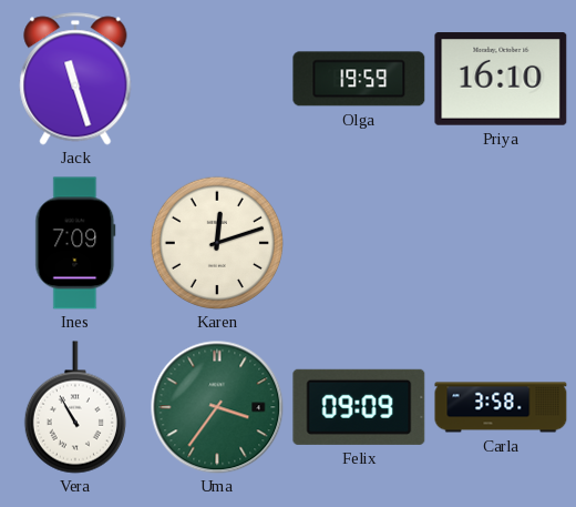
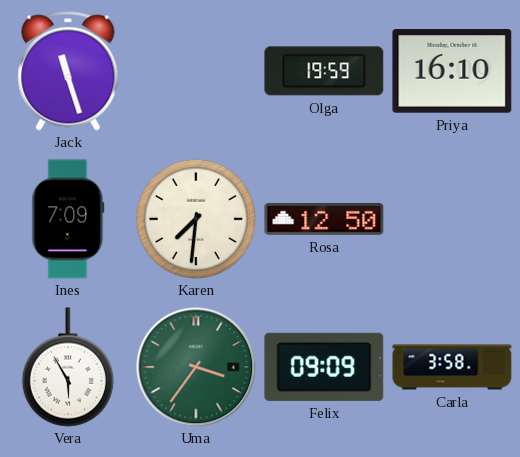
Karen: 12:12 -> 7:31
Rosa: none -> 12:50
Vera: 10:55 -> 5:55
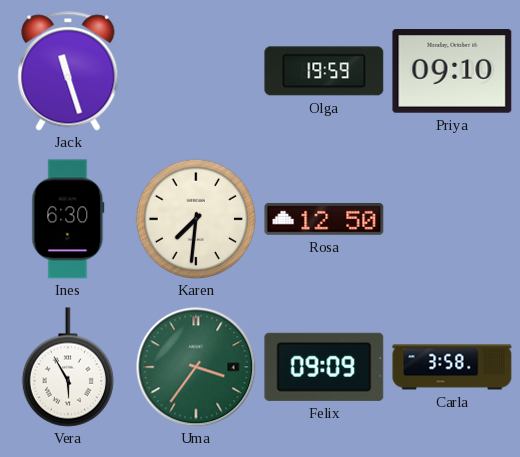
Priya: 16:10 -> 09:10
Ines: 7:09 -> 6:30
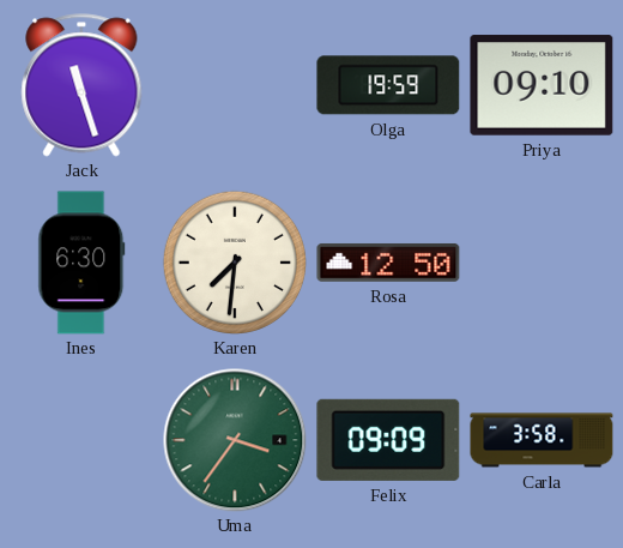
Vera: 5:55 -> none
